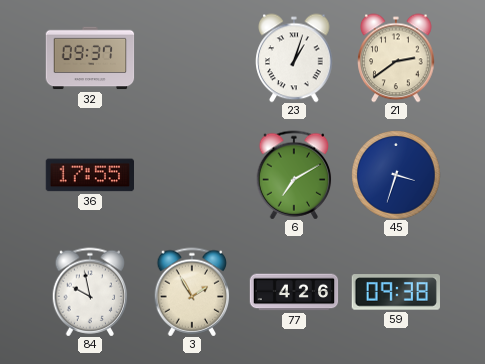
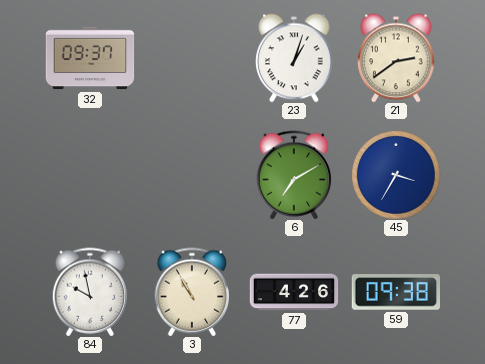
36: 17:55 -> none
45: 3:33 -> 3:35
3: 1:55 -> 10:55
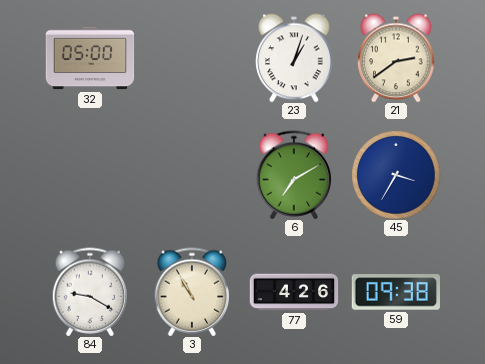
32: 09:37 -> 05:00
84: 9:58 -> 9:20
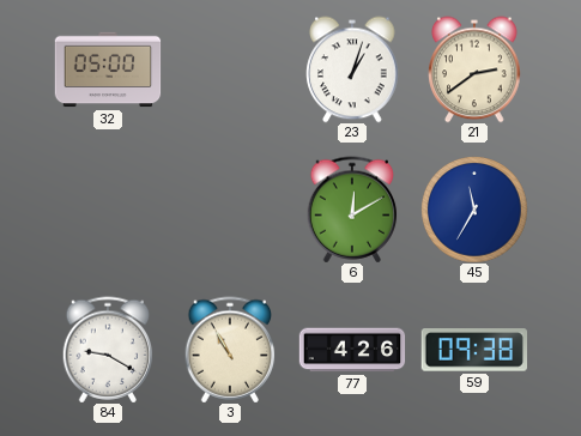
6: 7:10 -> 12:10
45: 3:35 -> 11:35
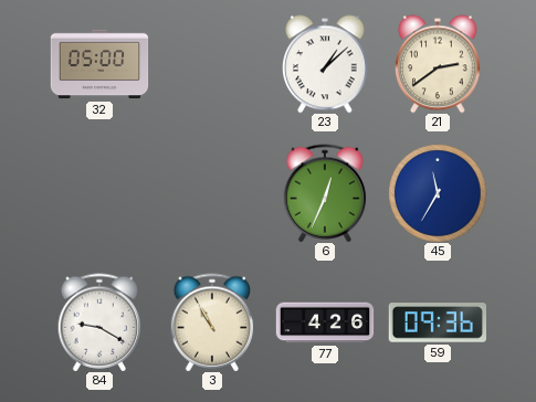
23: 1:03 -> 1:08
6: 12:10 -> 12:34
59: 09:38 -> 09:36
